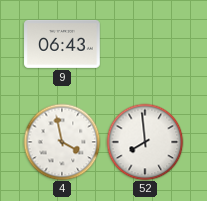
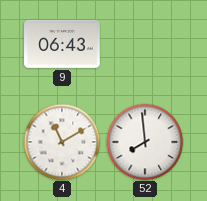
4: 3:58 -> 11:10
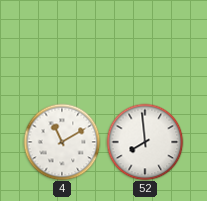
9: 06:43 -> none
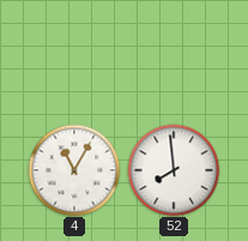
4: 11:10 -> 11:05
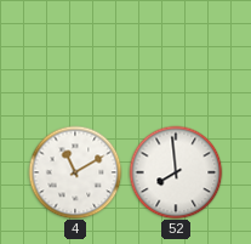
4: 11:05 -> 11:10
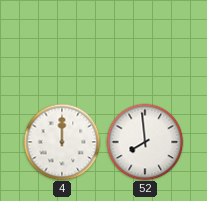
4: 11:10 -> 12:00
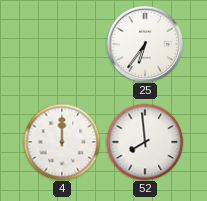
25: none -> 6:36
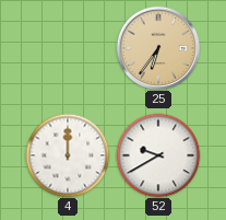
25 dial: white -> champagne
52: 7:59 -> 9:40
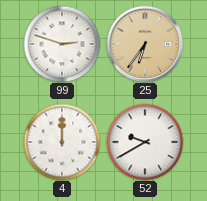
99: none -> 2:48
